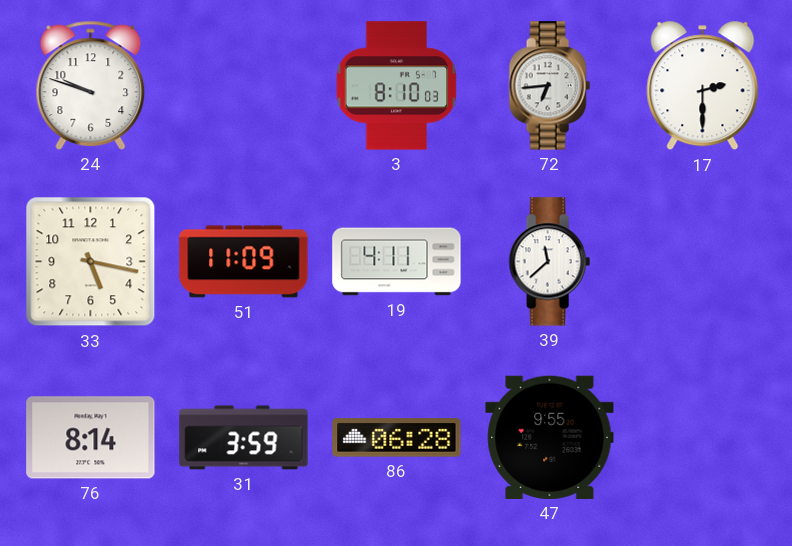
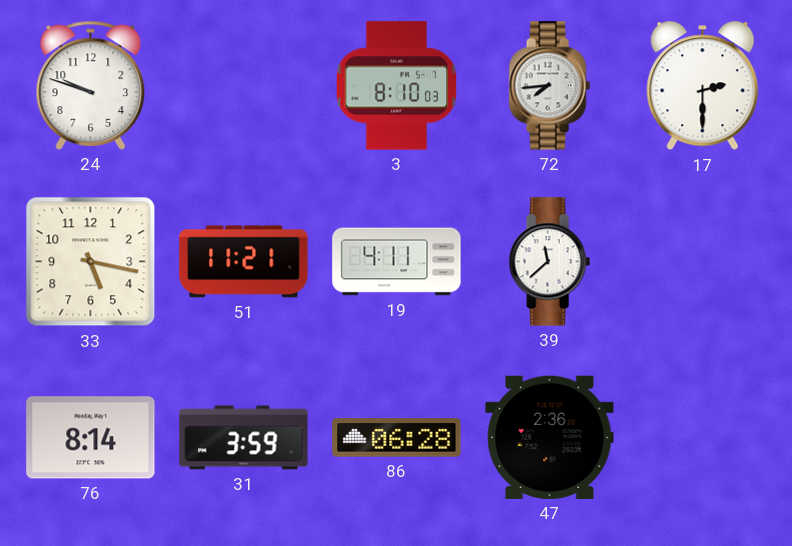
72: 6:44 -> 7:44
51: 11:09 -> 11:21
47: 9:55 -> 2:36
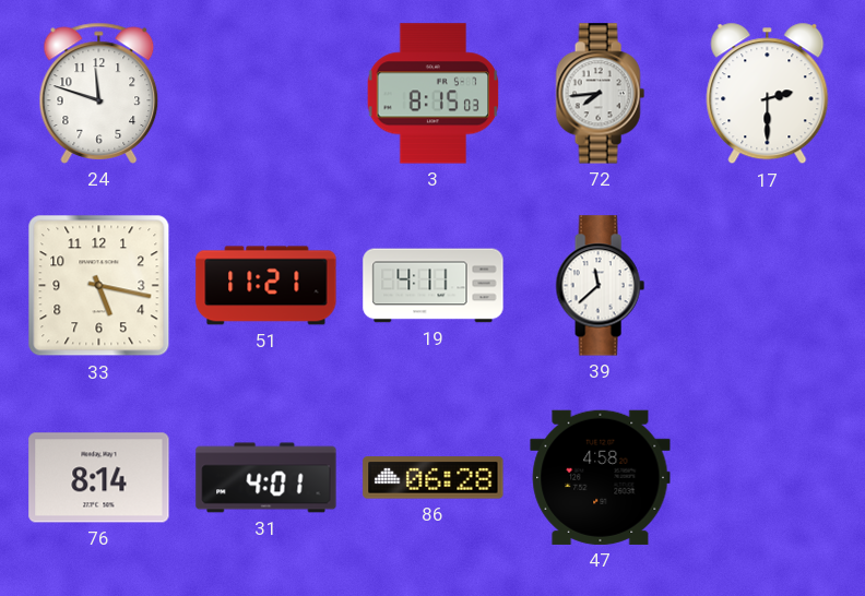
24: 9:48 -> 11:48
3: 8:10 -> 8:15
31: 3:59 -> 4:01
47: 2:36 -> 4:58
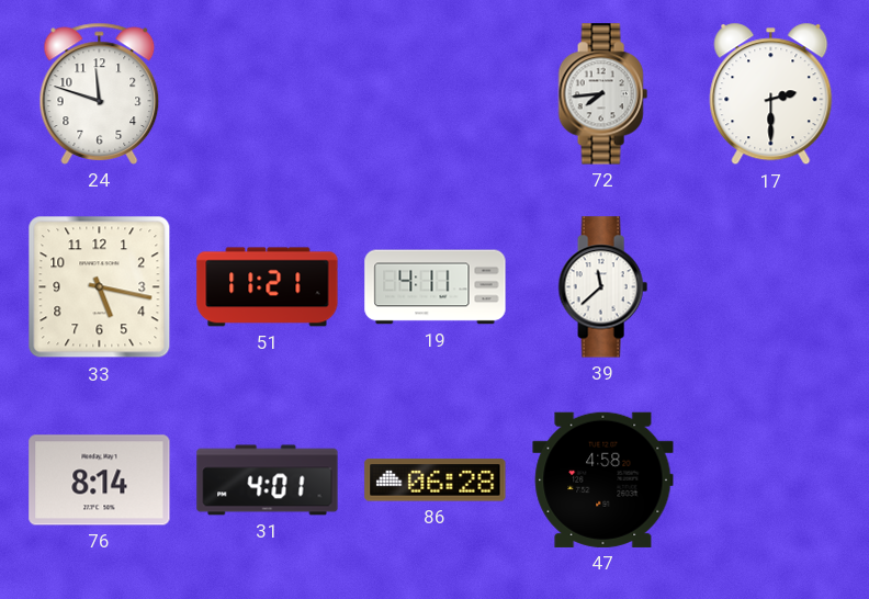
3: 8:15 -> none
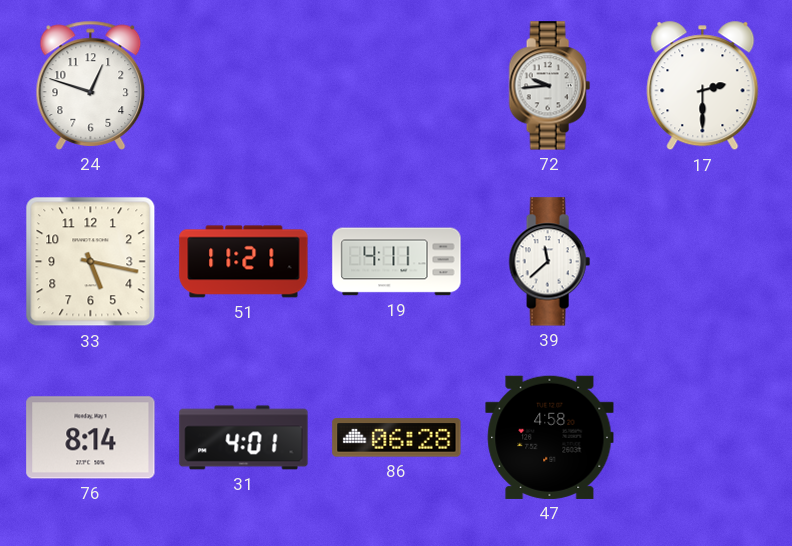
24: 11:48 -> 12:48
72: 7:44 -> 9:44
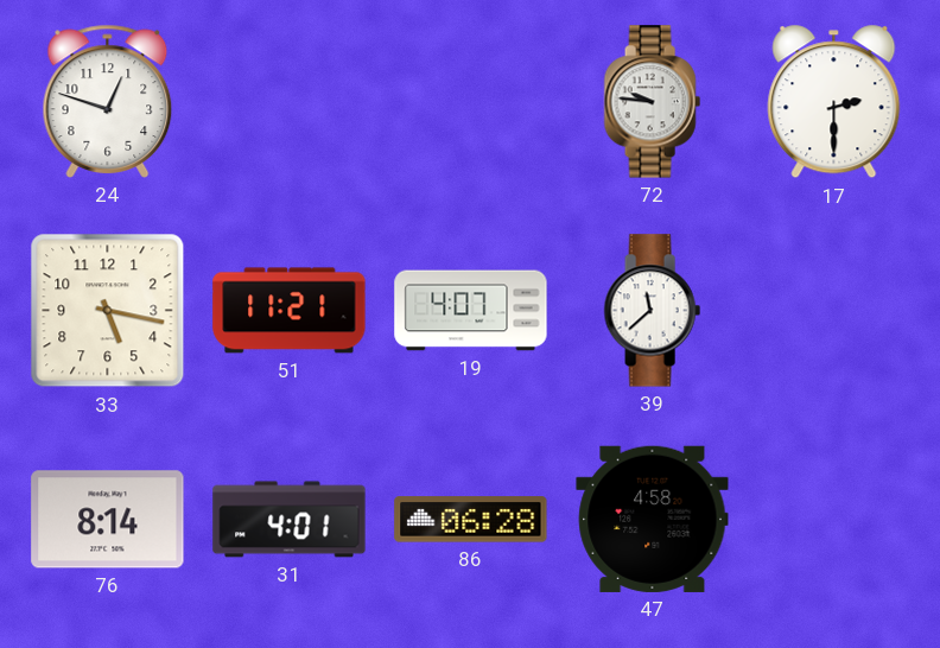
72: 9:44 -> 9:46
19: 4:11 -> 4:07
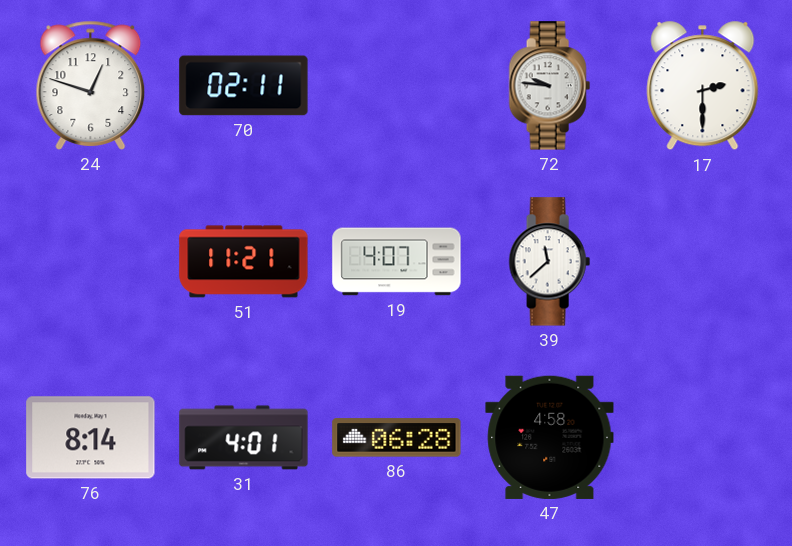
70: none -> 02:11
33: 5:17 -> none
